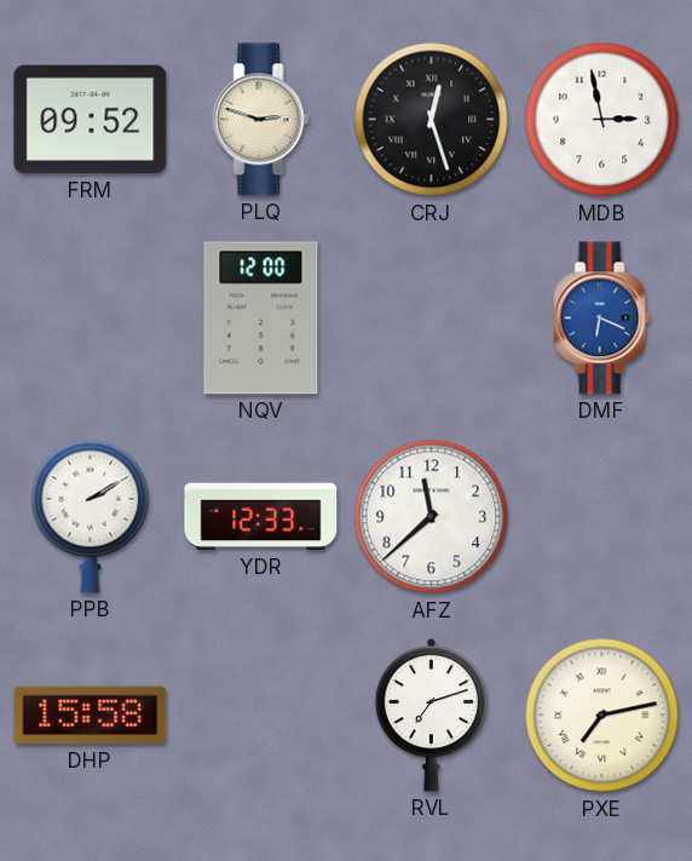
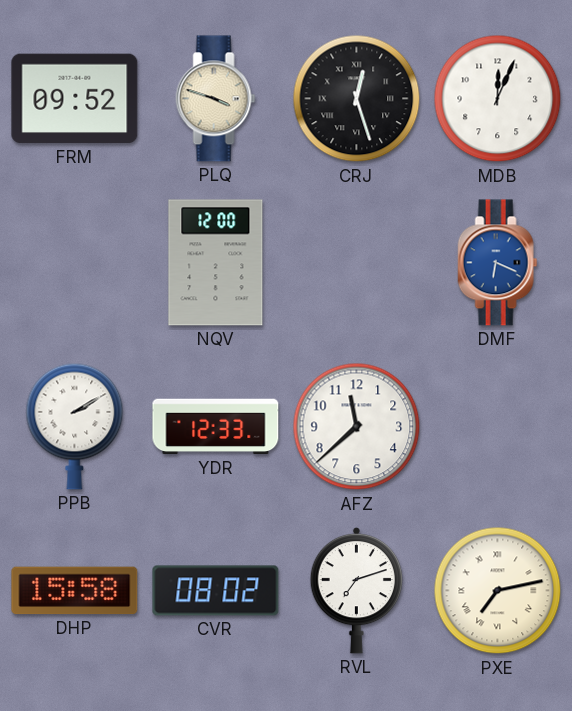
PLQ: 2:48 -> 3:48
MDB: 2:58 -> 12:04
CVR: none -> 08:02
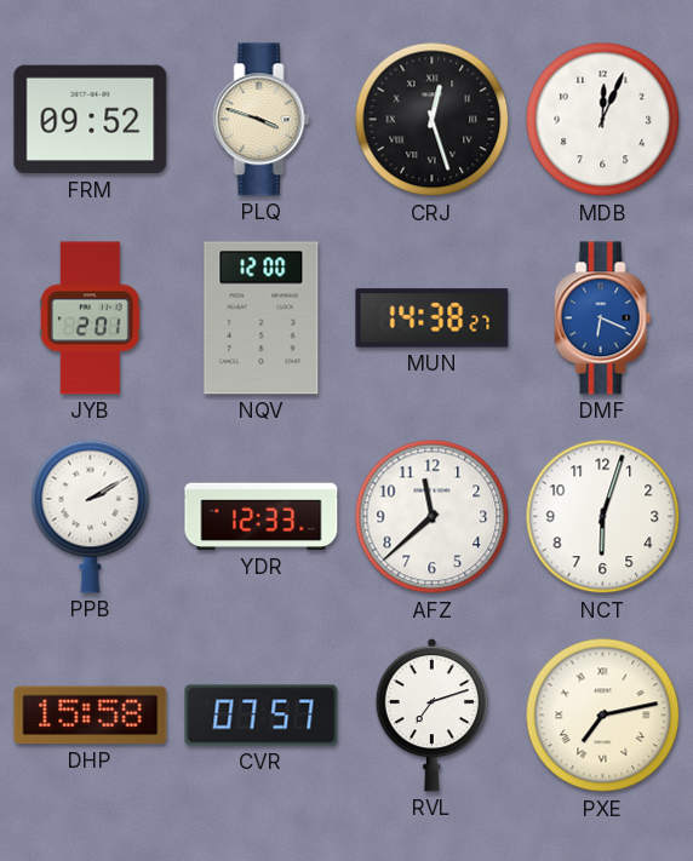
JYB: none -> 2:01
MUN: none -> 14:38
NCT: none -> 6:03
CVR: 08:02 -> 07:57
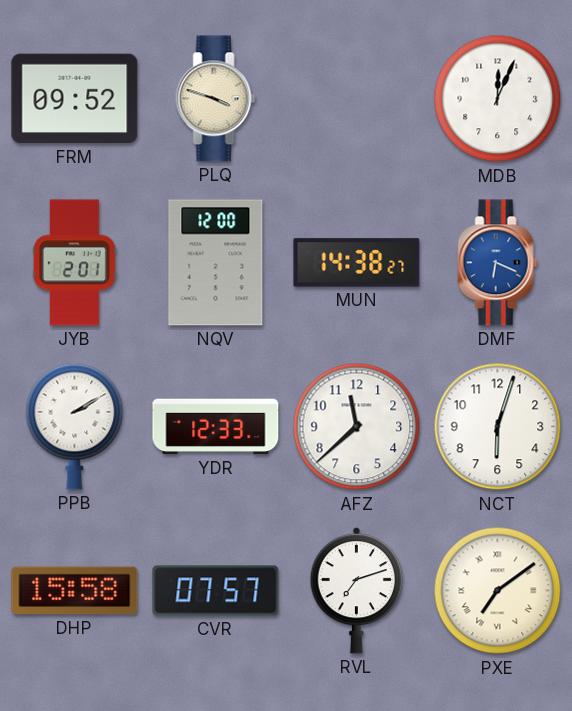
CRJ: 12:27 -> none
PXE: 7:13 -> 7:09
